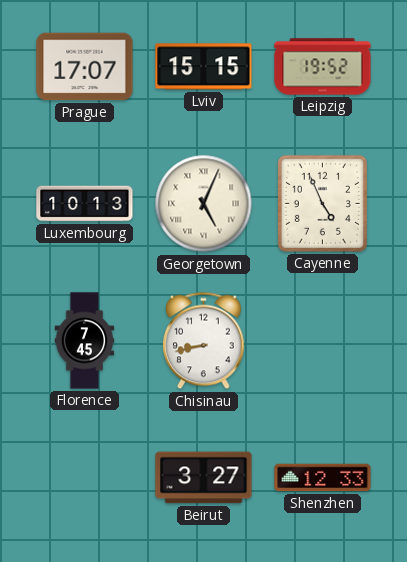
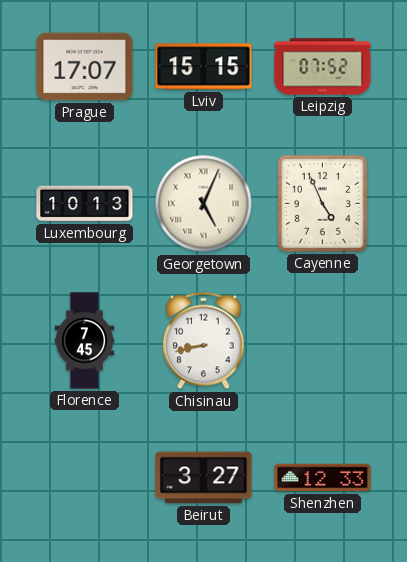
Leipzig: 19:52 -> 07:52
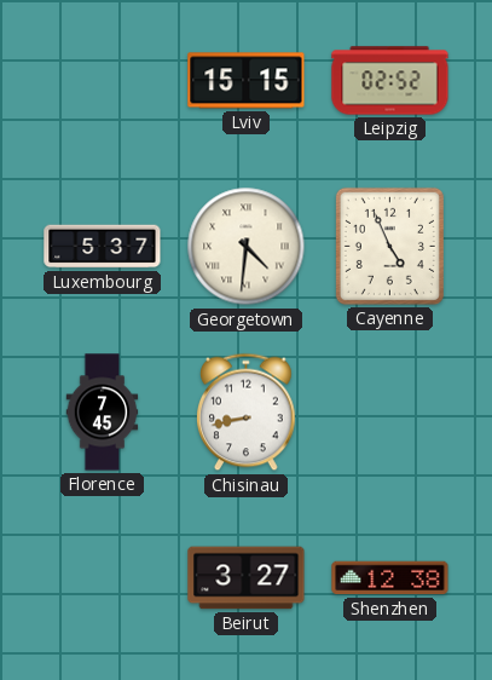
Prague: 17:07 -> none
Leipzig: 07:52 -> 02:52
Luxembourg: 10:13 -> 5:37
Georgetown: 5:04 -> 4:31
Shenzhen: 12:33 -> 12:38
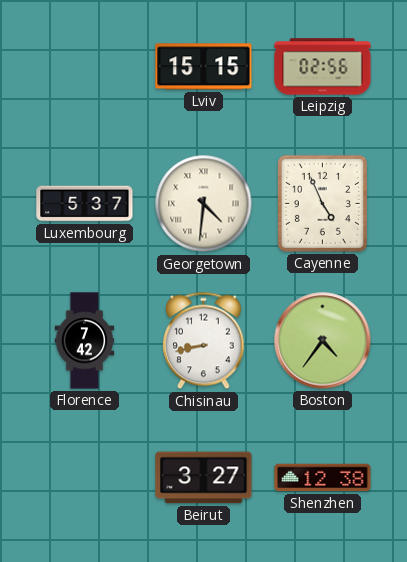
Leipzig: 02:52 -> 02:56
Florence: 7:45 -> 7:42
Boston: none -> 4:36
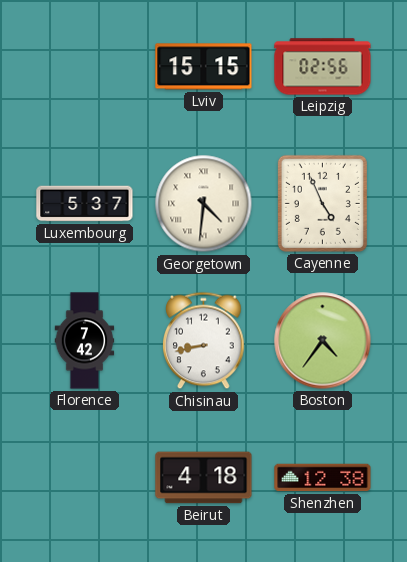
Beirut: 3:27 -> 4:18
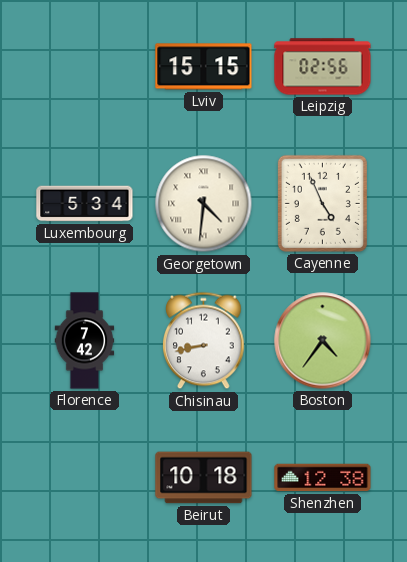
Luxembourg: 5:37 -> 5:34
Beirut: 4:18 -> 10:18
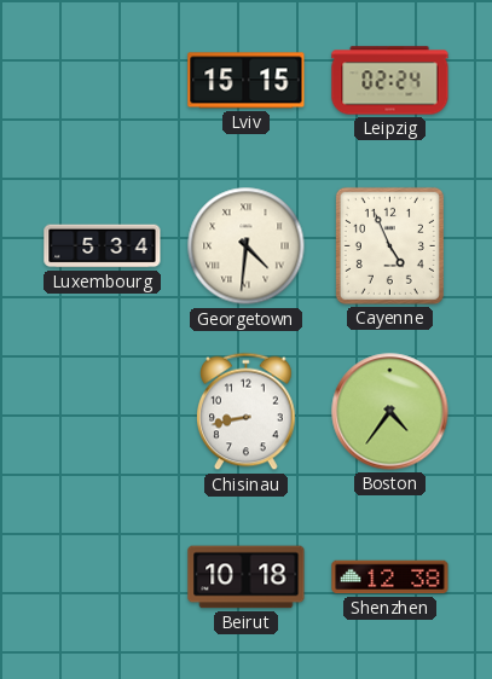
Leipzig: 02:56 -> 02:24
Florence: 7:42 -> none
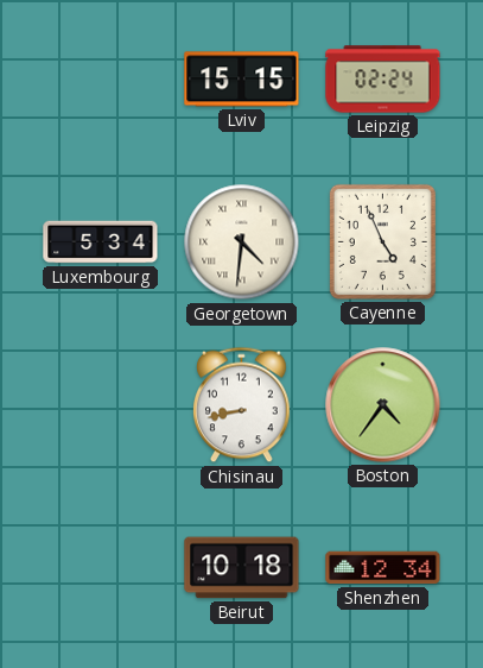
Shenzhen: 12:38 -> 12:34
